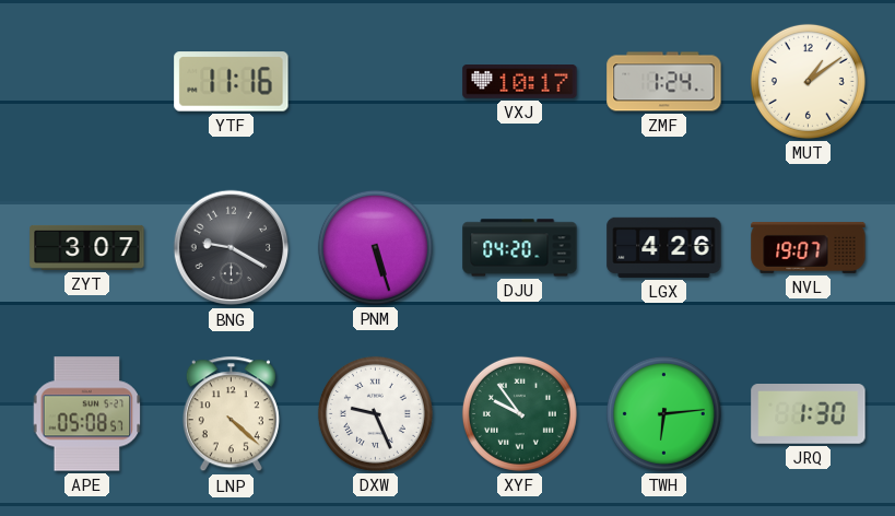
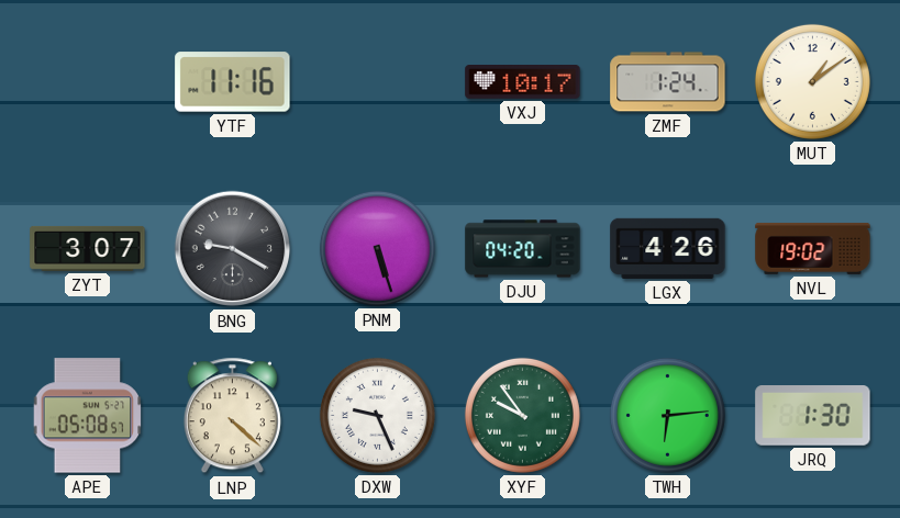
NVL: 19:07 -> 19:02
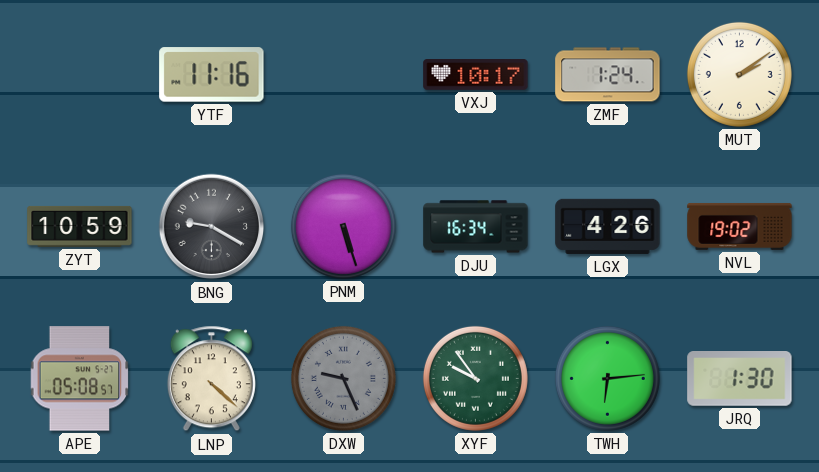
MUT: 1:09 -> 2:09
ZYT: 3:07 -> 10:59
DJU: 04:20 -> 16:34
DXW dial: white -> grey
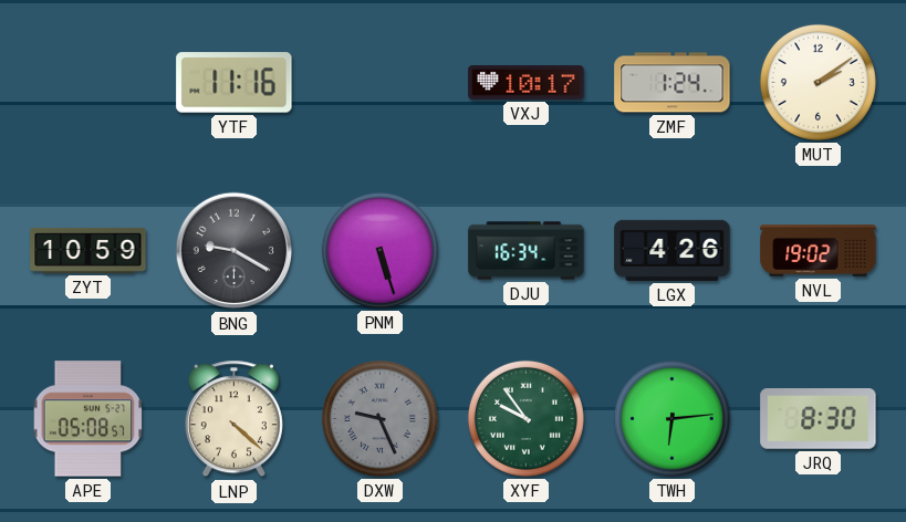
JRQ: 1:30 -> 8:30
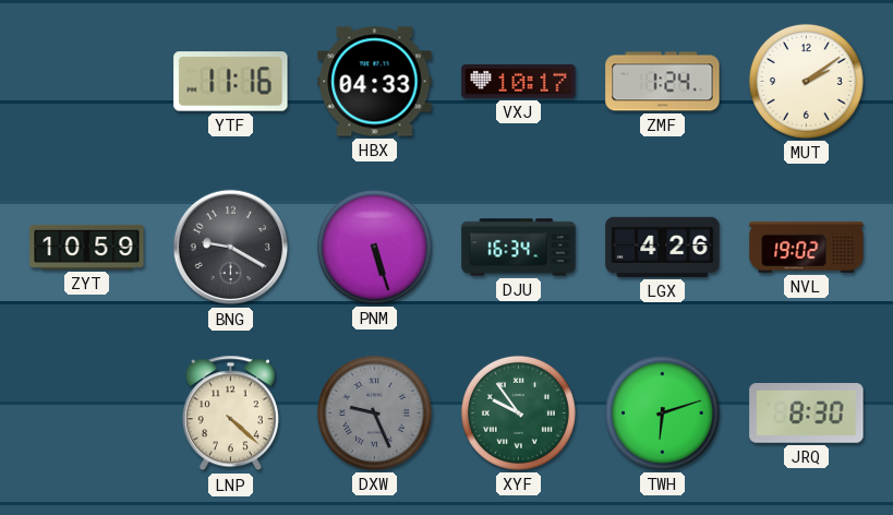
HBX: none -> 04:33
APE: 05:08 -> none
TWH: 6:14 -> 6:12
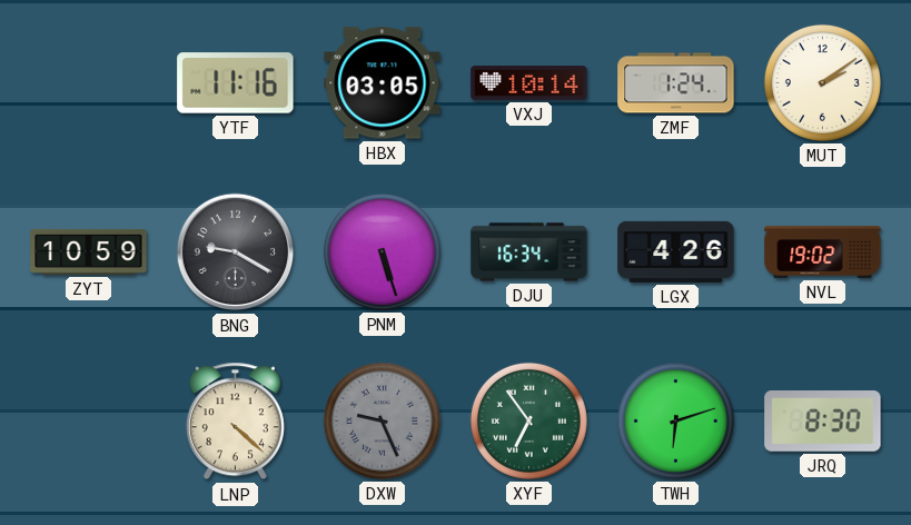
HBX: 04:33 -> 03:05
VXJ: 10:17 -> 10:14
XYF: 9:54 -> 6:54
